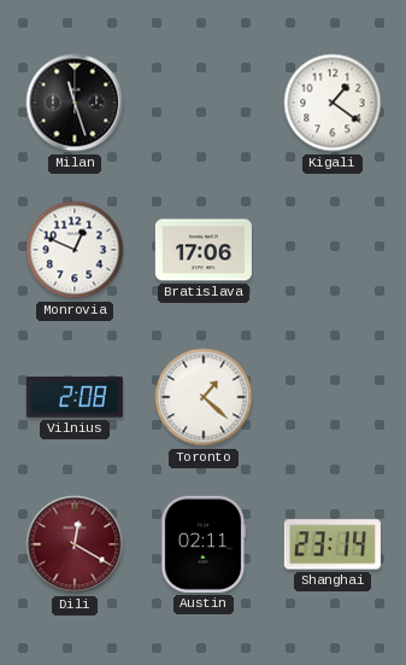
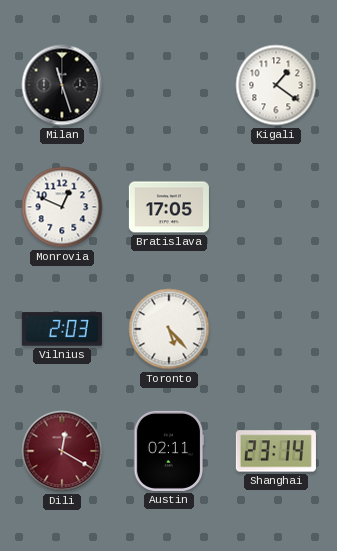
Bratislava: 17:06 -> 17:05
Vilnius: 2:08 -> 2:03
Toronto: 1:22 -> 5:23
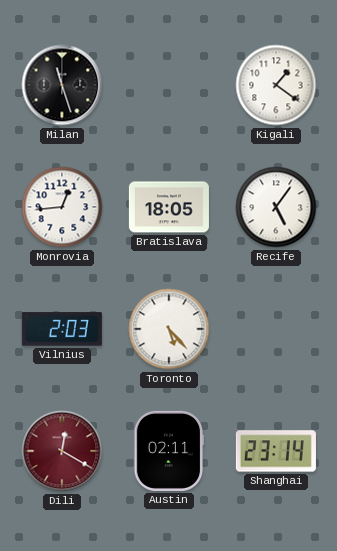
Monrovia: 12:49 -> 12:44
Bratislava: 17:05 -> 18:05
Recife: none -> 5:06
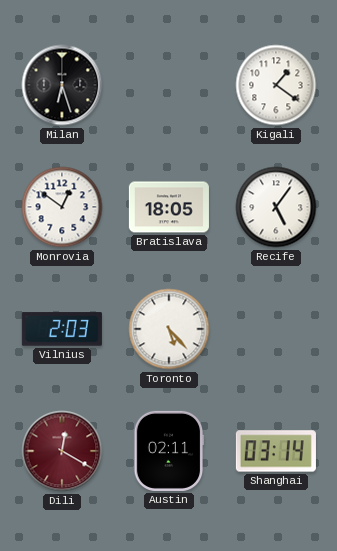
Milan: 11:27 -> 6:27
Monrovia: 12:44 -> 12:51
Shanghai: 23:14 -> 03:14
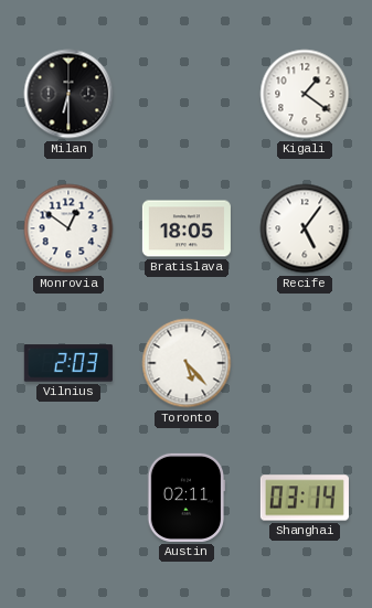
Milan: 6:27 -> 6:30
Dili: 12:20 -> none
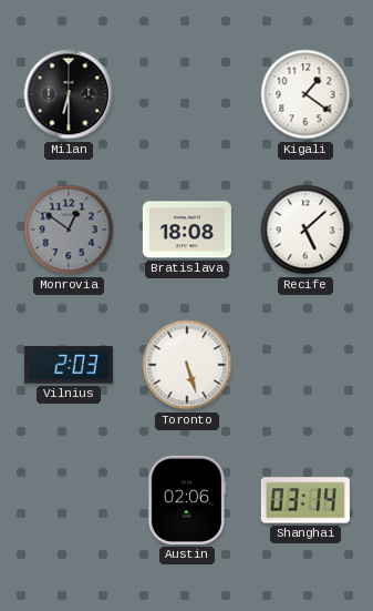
Monrovia dial: white -> grey
Bratislava: 18:05 -> 18:08
Recife: 5:06 -> 5:08
Toronto: 5:23 -> 5:27
Austin: 02:11 -> 02:06
